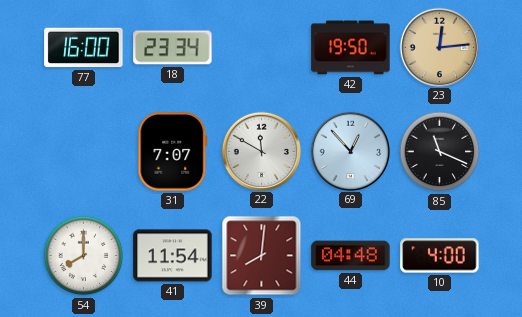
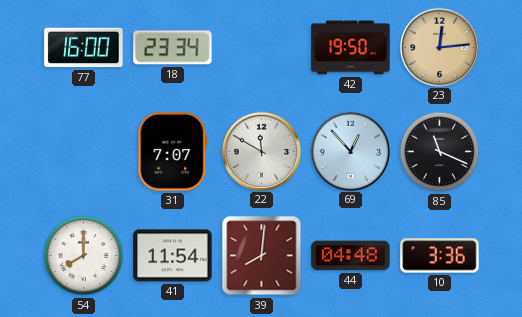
10: 4:00 -> 3:36
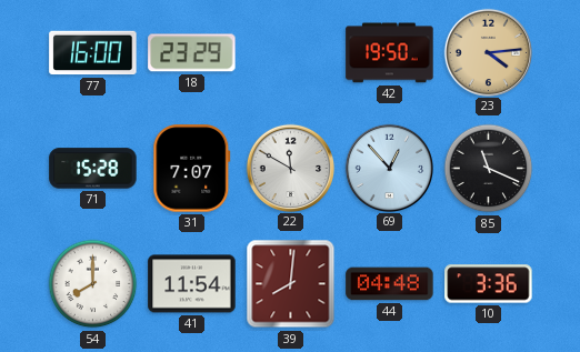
18: 23:34 -> 23:29
23: 12:14 -> 4:14
71: none -> 15:28
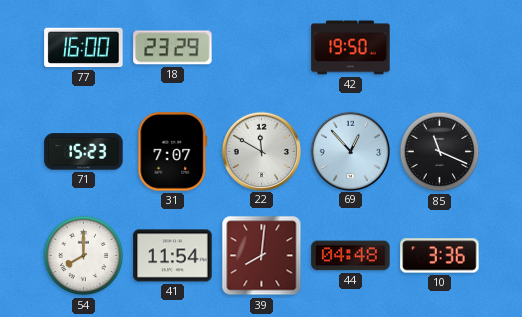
23: 4:14 -> none
71: 15:28 -> 15:23
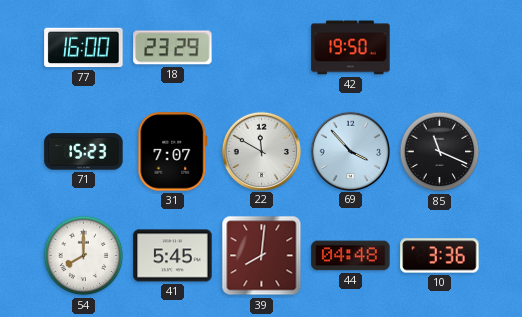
69: 12:53 -> 3:53
41: 11:54 -> 5:45
